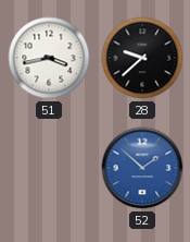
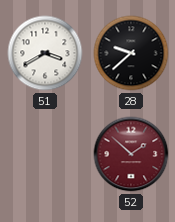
51: 3:43 -> 3:40
52 dial: blue -> burgundy
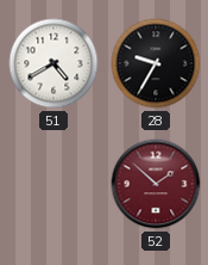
51: 3:40 -> 4:40
28: 9:38 -> 9:35
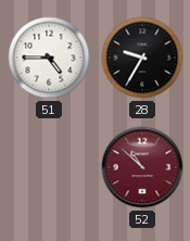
51: 4:40 -> 4:45
52: 1:52 -> 10:52
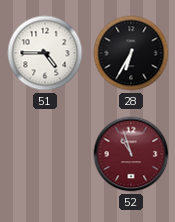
28: 9:35 -> 6:35
52: 10:52 -> 10:57
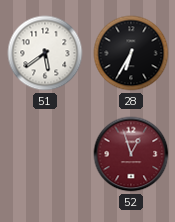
51: 4:45 -> 5:39
52: 10:57 -> 12:57
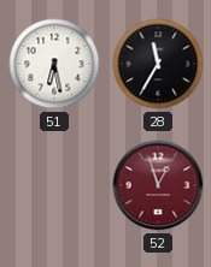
51: 5:39 -> 6:28
28: 6:35 -> 11:35
